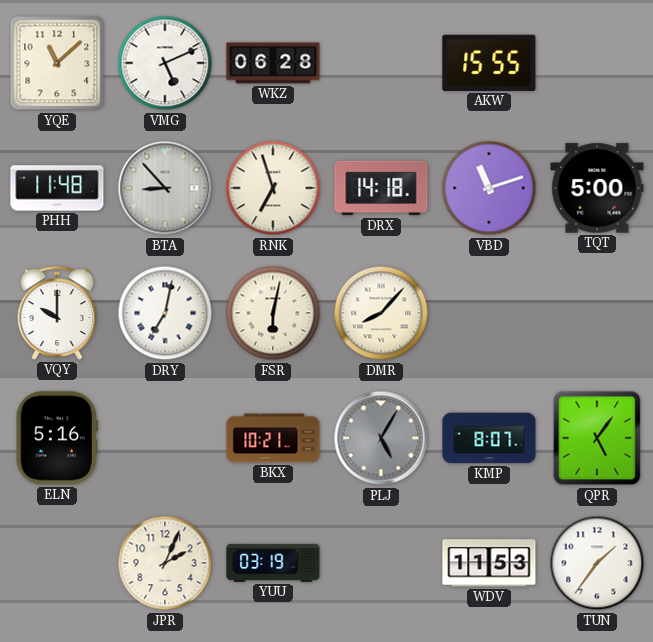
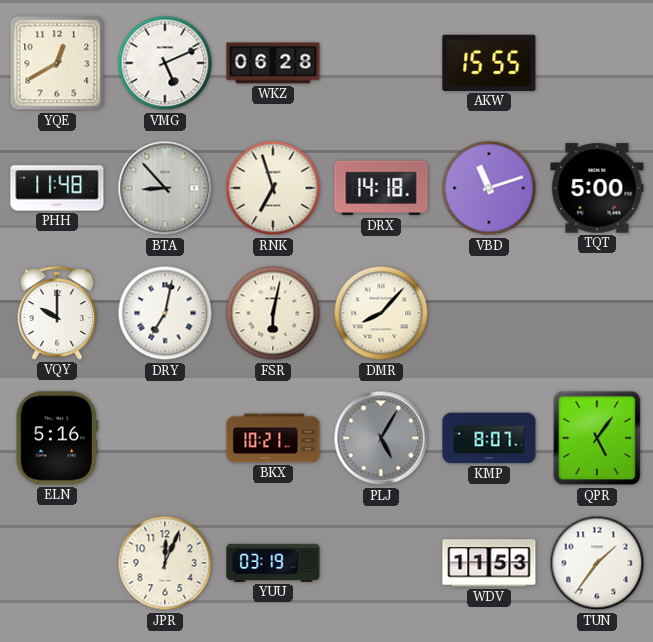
YQE: 11:08 -> 12:40
JPR: 2:04 -> 12:04
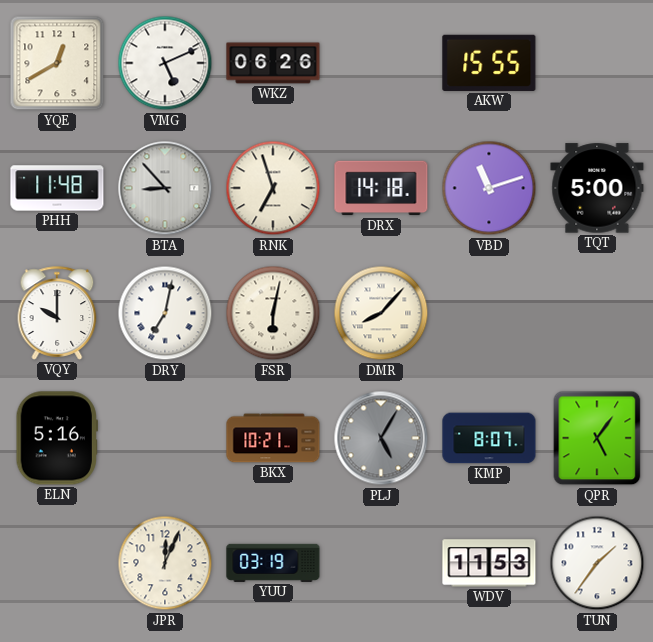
WKZ: 06:28 -> 06:26
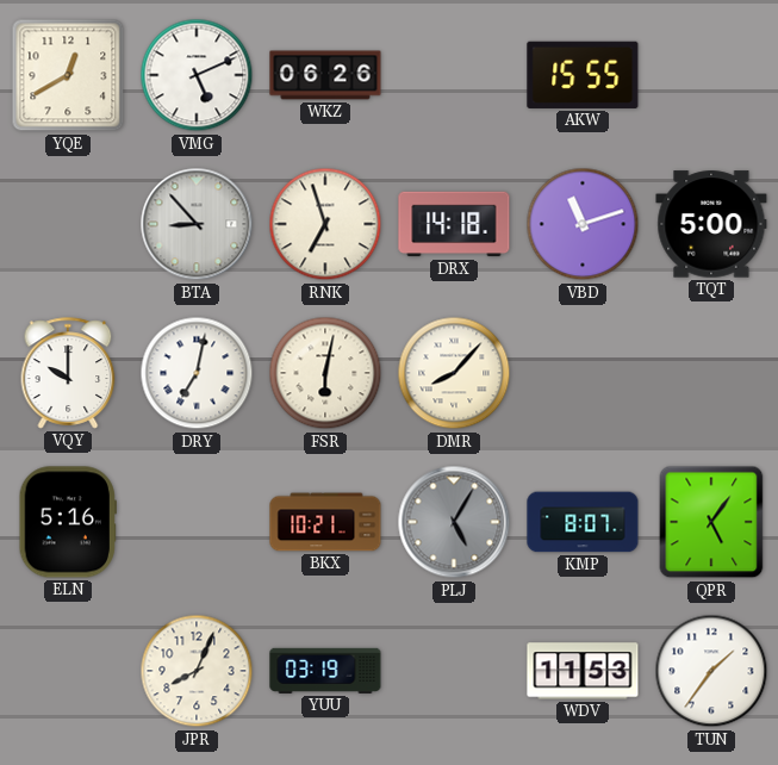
PHH: 11:48 -> none
JPR: 12:04 -> 8:04
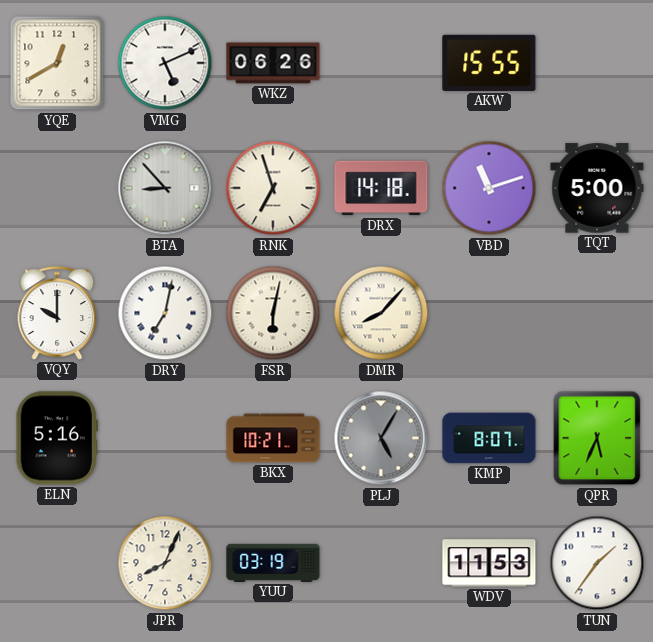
QPR: 5:06 -> 5:34
